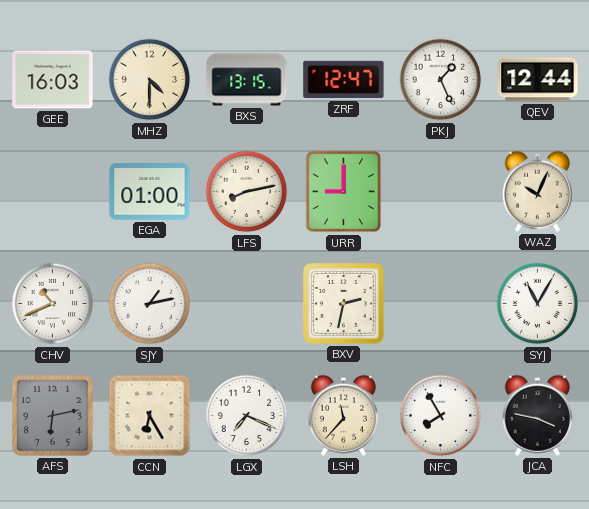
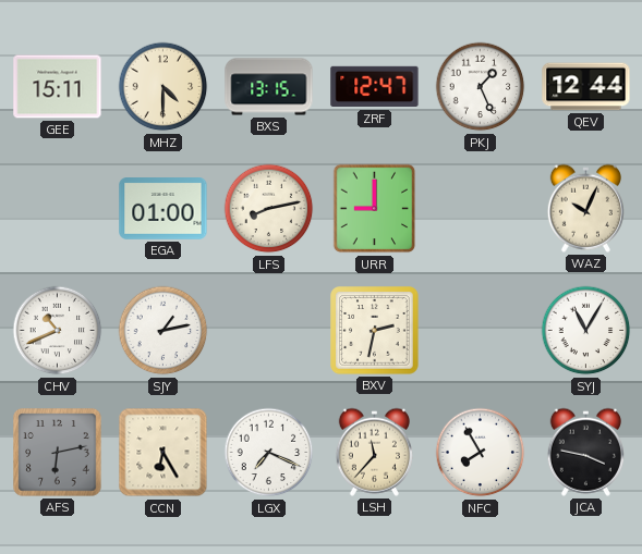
GEE: 16:03 -> 15:11
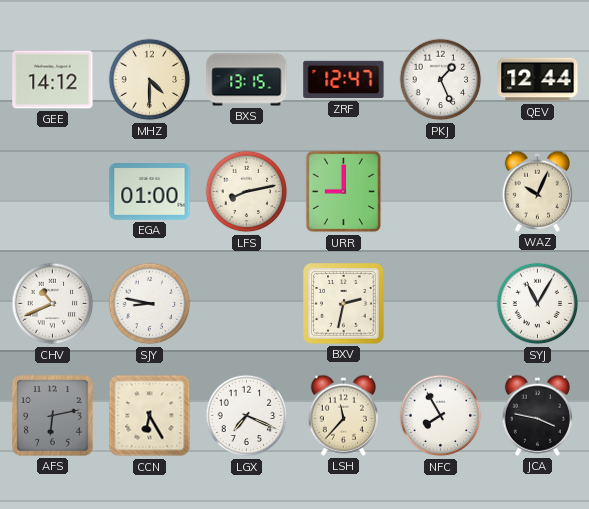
GEE: 15:11 -> 14:12
SJY: 1:13 -> 8:47
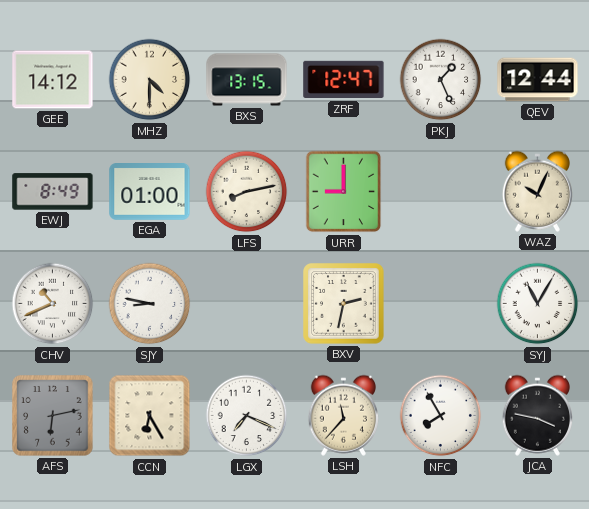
EWJ: none -> 8:49
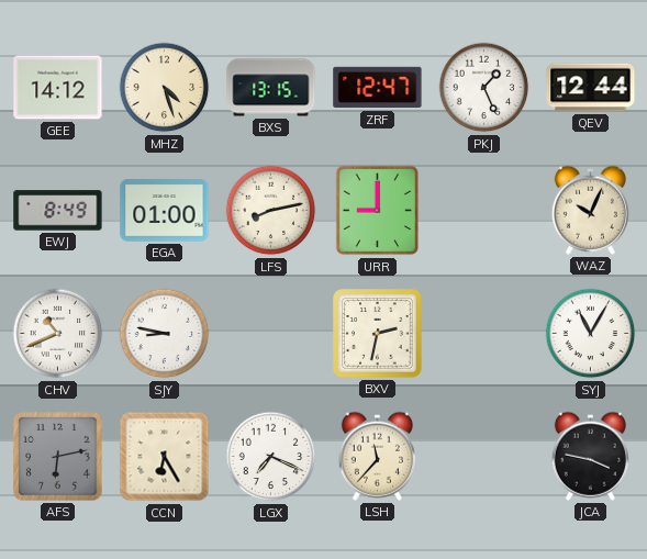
MHZ: 4:30 -> 4:27
NFC: 7:55 -> none
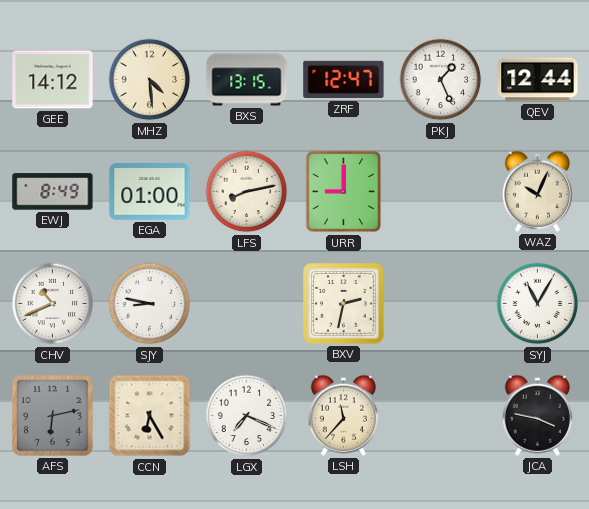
MHZ: 4:27 -> 4:29
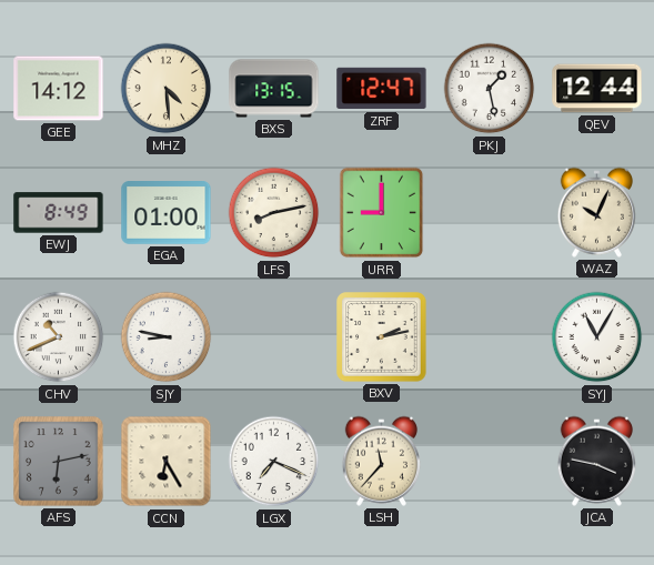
PKJ: 1:26 -> 1:28
BXV: 2:32 -> 2:13
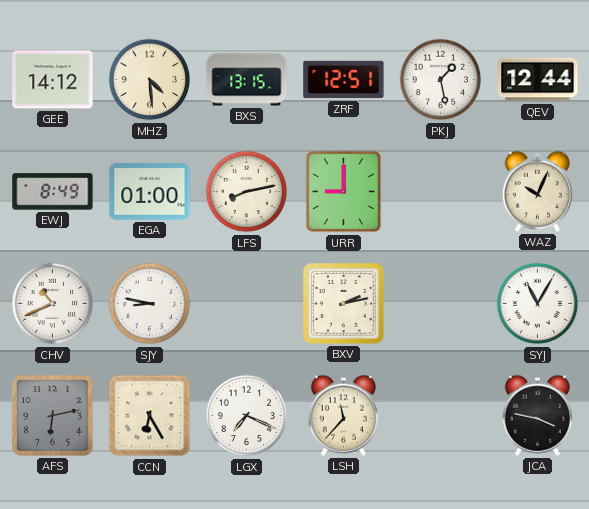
ZRF: 12:47 -> 12:51
